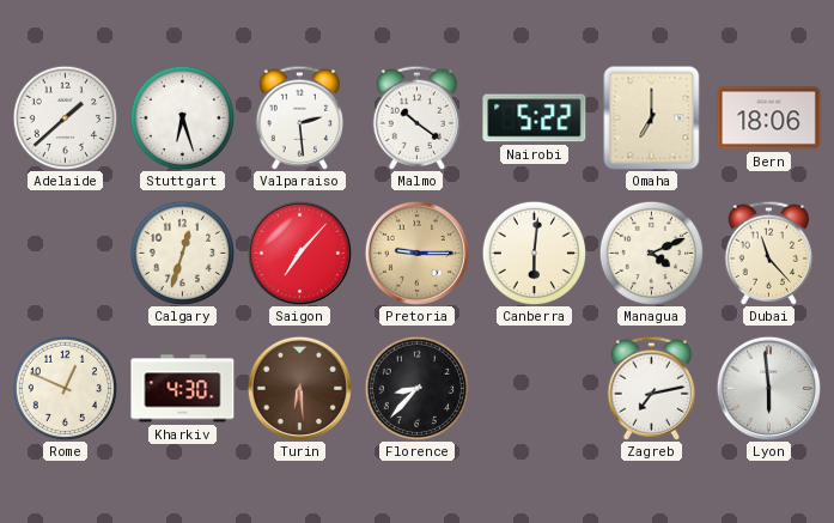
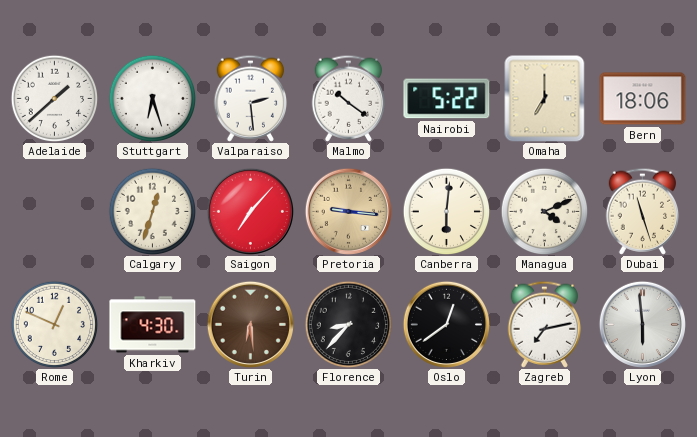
Pretoria: 9:15 -> 9:16
Dubai: 11:23 -> 11:27
Oslo: none -> 12:39
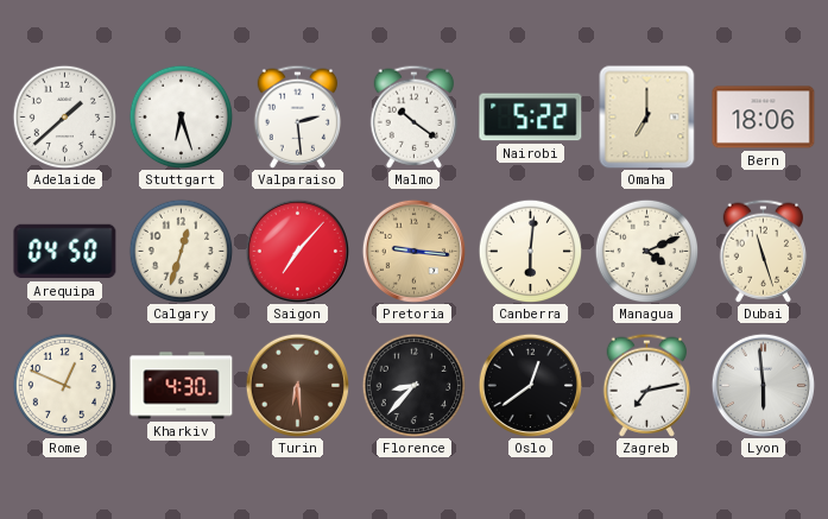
Arequipa: none -> 04:50
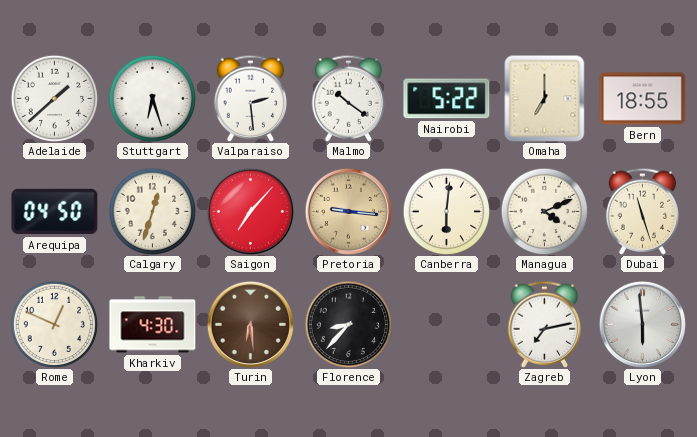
Bern: 18:06 -> 18:55
Oslo: 12:39 -> none
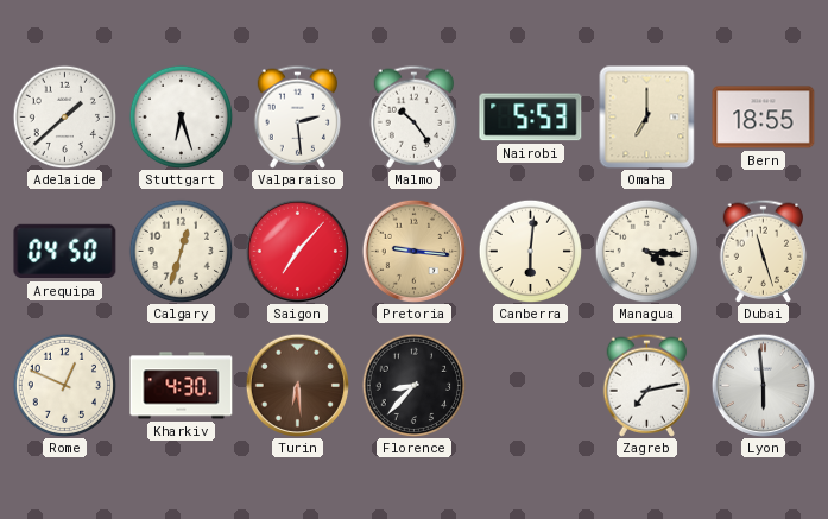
Malmo: 10:21 -> 10:24
Nairobi: 5:22 -> 5:53
Managua: 4:11 -> 4:16
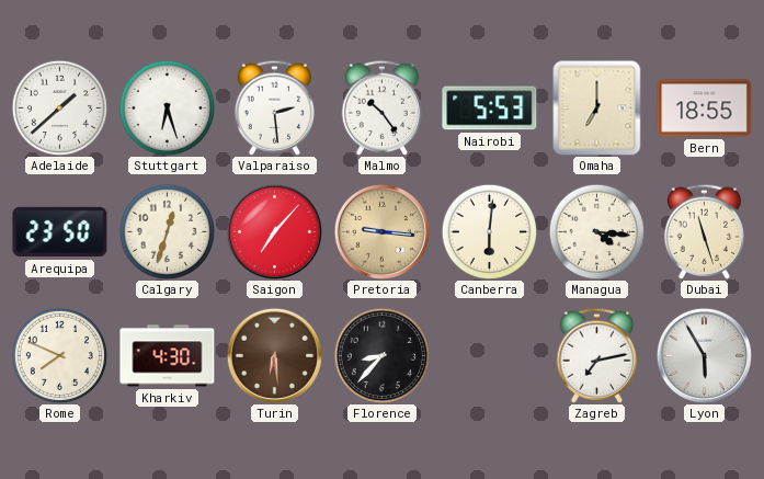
Arequipa: 04:50 -> 23:50
Rome: 12:49 -> 7:49
Lyon: 5:59 -> 5:55
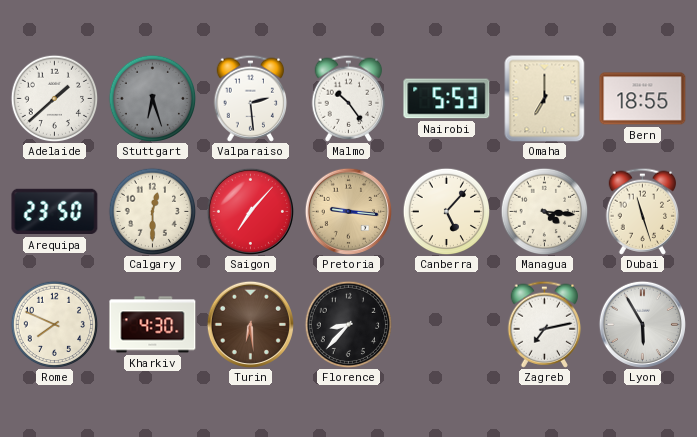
Stuttgart dial: white -> grey
Calgary: 12:33 -> 12:30
Canberra: 6:01 -> 5:07
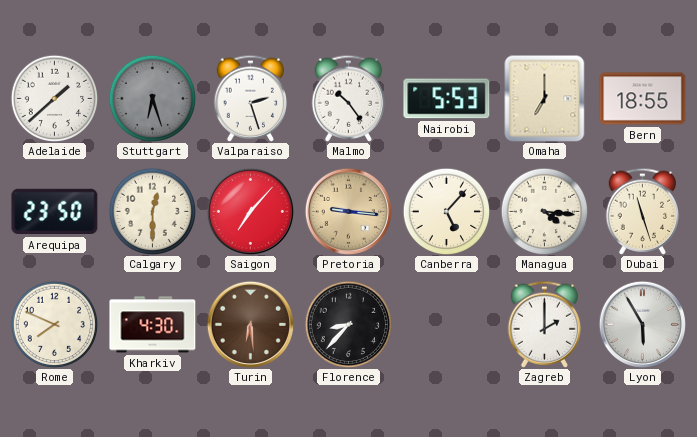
Valparaiso: 2:29 -> 2:27
Zagreb: 7:13 -> 2:00
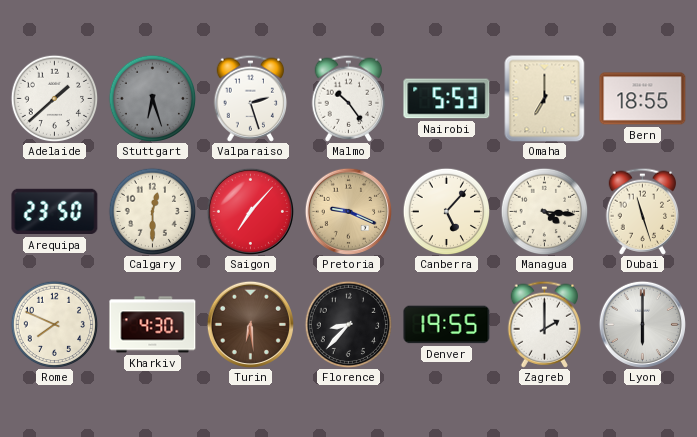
Pretoria: 9:16 -> 9:19
Denver: none -> 19:55
Lyon: 5:55 -> 6:00
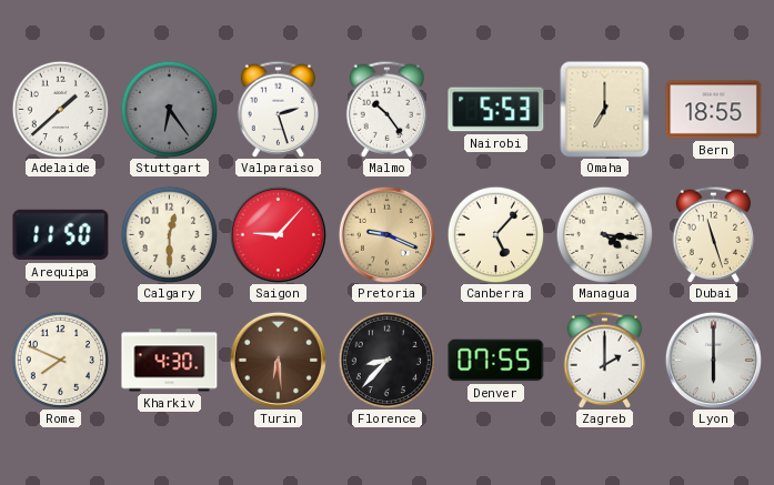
Stuttgart: 6:27 -> 6:24
Arequipa: 23:50 -> 11:50
Saigon: 7:07 -> 9:07
Denver: 19:55 -> 07:55
